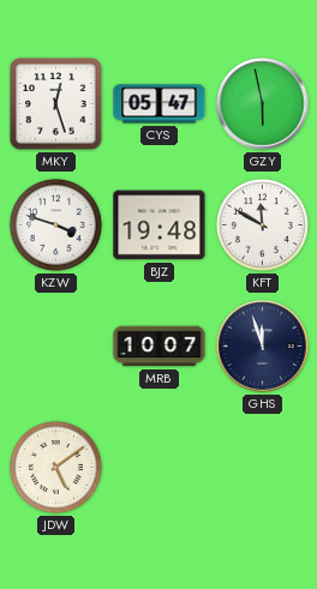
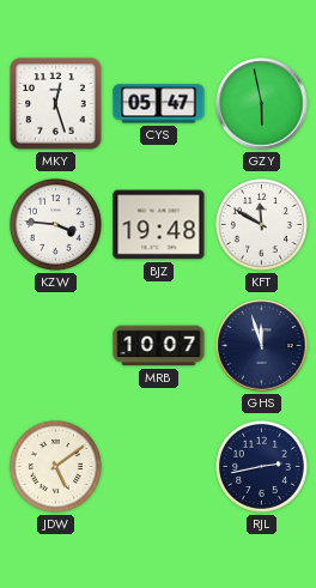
KZW: 3:48 -> 3:46
RJL: none -> 2:43
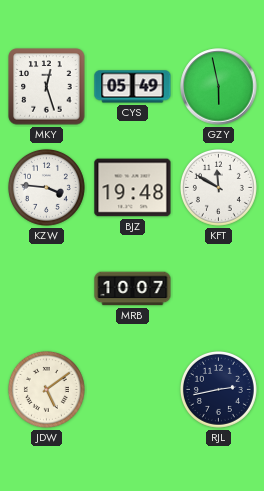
CYS: 05:47 -> 05:49
GHS: 11:57 -> none
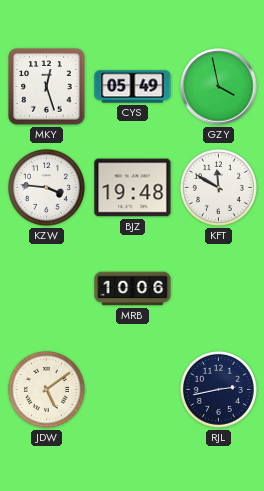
GZY: 5:58 -> 3:58
MRB: 10:07 -> 10:06
